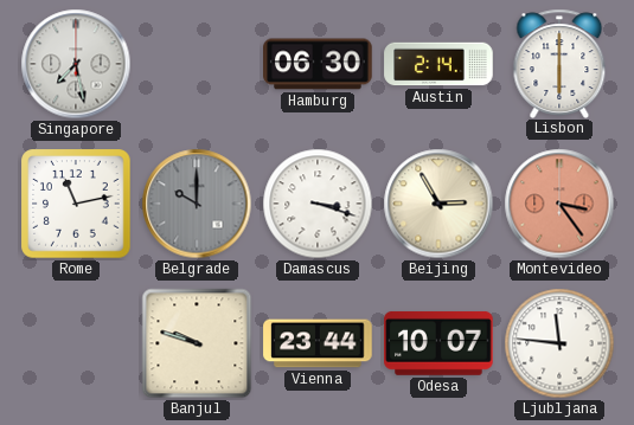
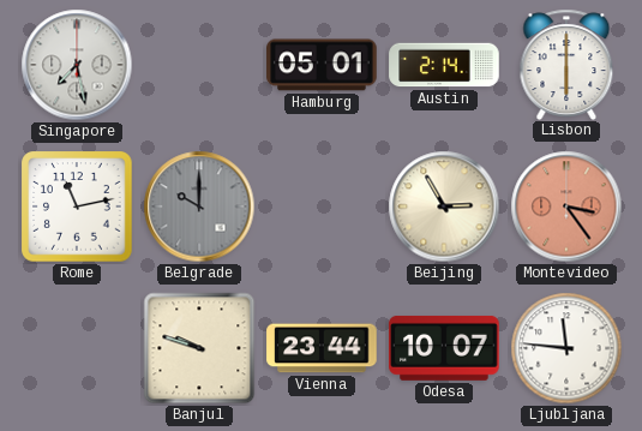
Hamburg: 06:30 -> 05:01
Damascus: 3:18 -> none
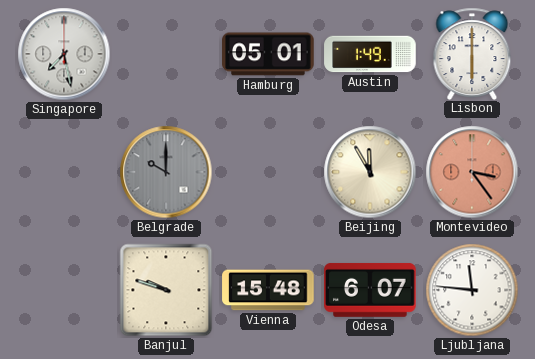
Austin: 2:14 -> 1:49
Rome: 11:13 -> none
Beijing: 2:55 -> 11:55
Vienna: 23:44 -> 15:48
Odesa: 10:07 -> 6:07
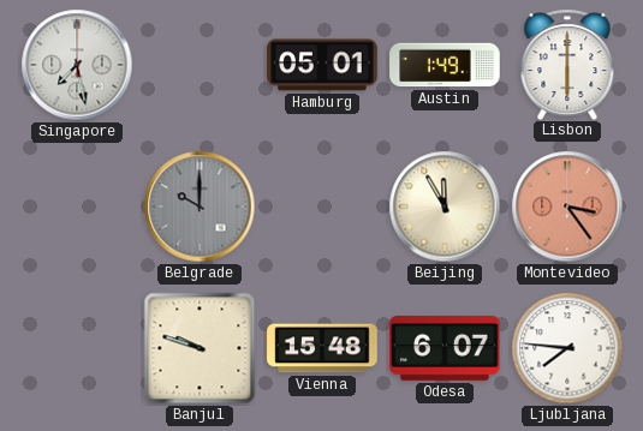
Ljubljana: 11:46 -> 7:46
